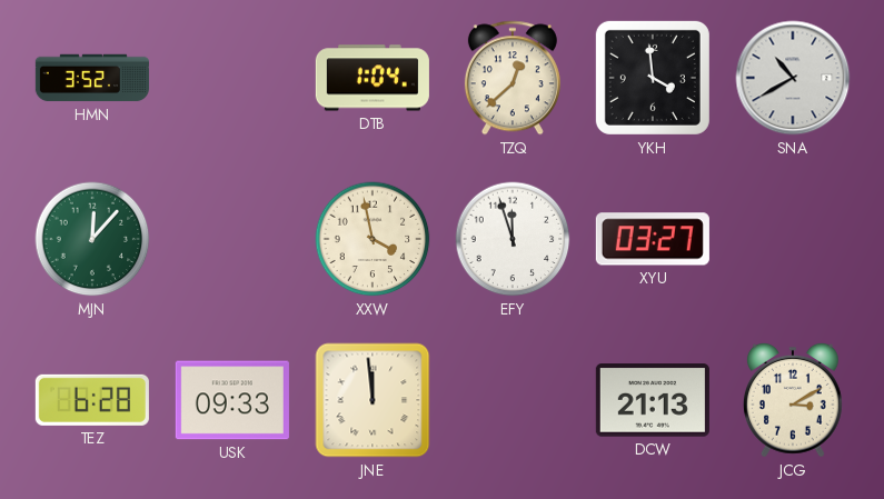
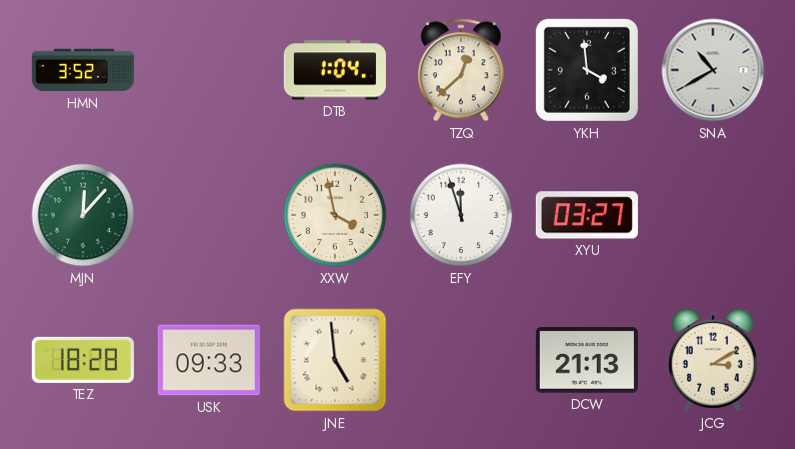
TEZ: 6:28 -> 18:28
JNE: 11:59 -> 4:59
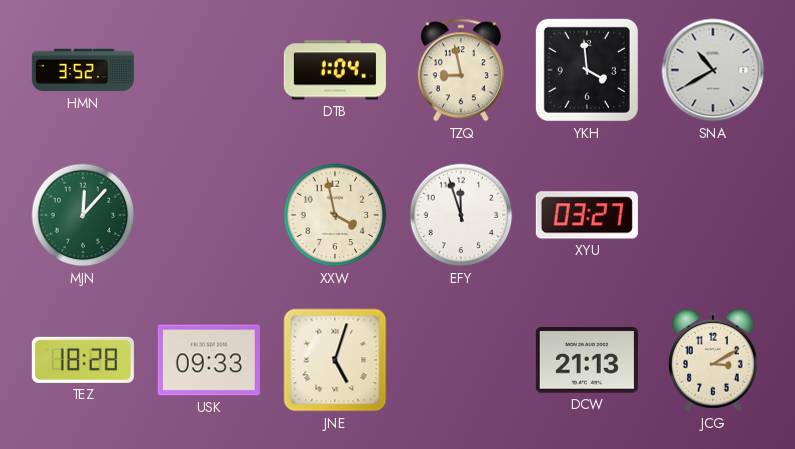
TZQ: 12:38 -> 8:58
JNE: 4:59 -> 5:03
